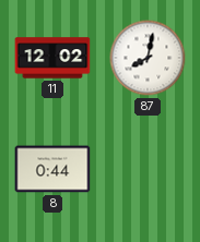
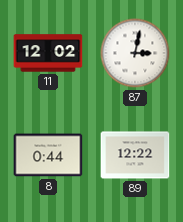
87: 8:02 -> 3:02
89: none -> 12:22
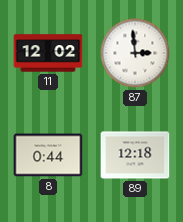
87: 3:02 -> 2:59
89: 12:22 -> 12:18
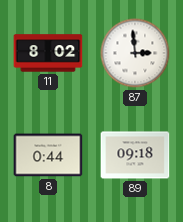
11: 12:02 -> 8:02
89: 12:18 -> 09:18
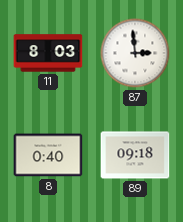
11: 8:02 -> 8:03
8: 0:44 -> 0:40
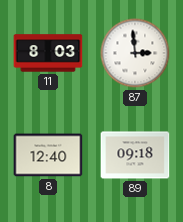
8: 0:40 -> 12:40
